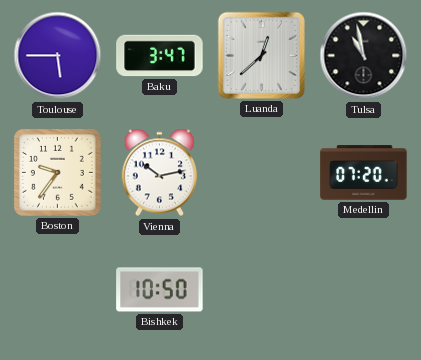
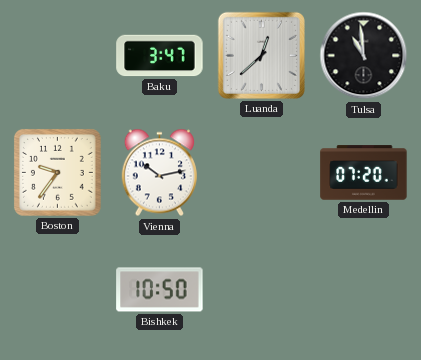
Toulouse: 5:45 -> none
Tulsa: 10:58 -> 10:59
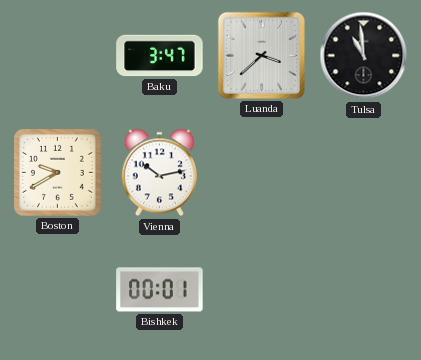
Luanda: 12:38 -> 3:38
Boston: 9:36 -> 9:40
Medellin: 07:20 -> none
Bishkek: 10:50 -> 00:01
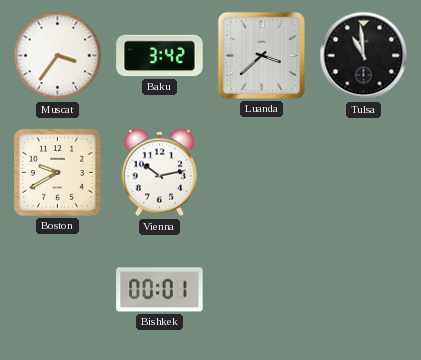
Muscat: none -> 3:36
Baku: 3:47 -> 3:42
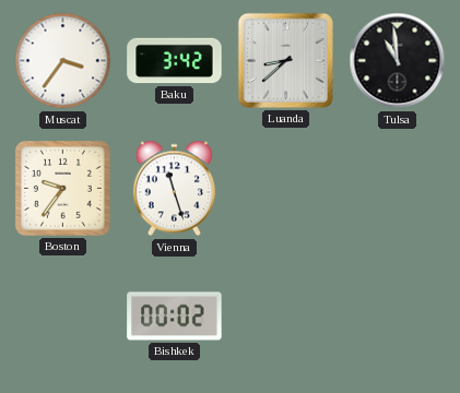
Luanda: 3:38 -> 8:38
Boston: 9:40 -> 9:36
Vienna: 10:13 -> 11:27
Bishkek: 00:01 -> 00:02
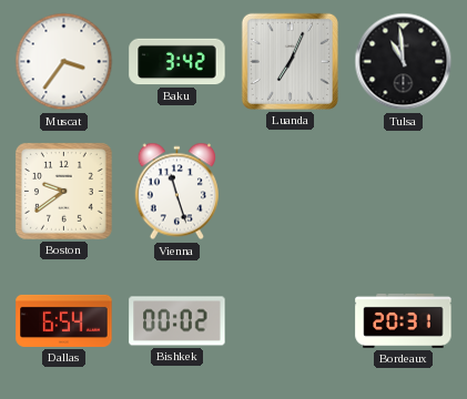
Luanda: 8:38 -> 7:04
Boston: 9:36 -> 9:39
Dallas: none -> 6:54
Bordeaux: none -> 20:31
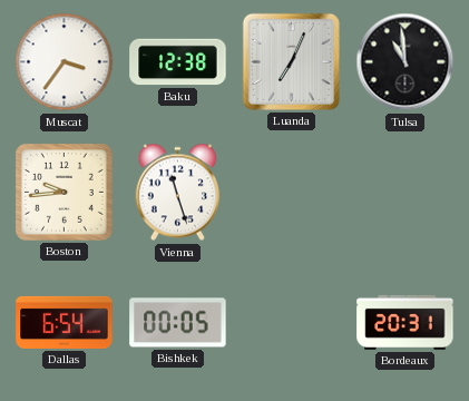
Baku: 3:42 -> 12:38
Boston: 9:39 -> 9:44
Bishkek: 00:02 -> 00:05
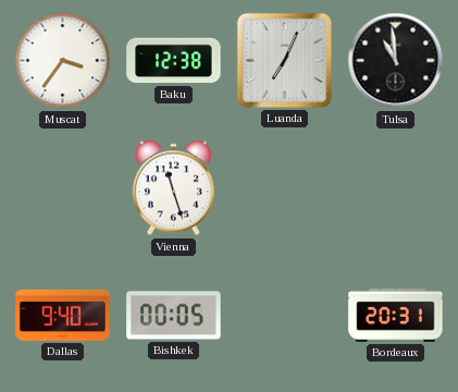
Boston: 9:44 -> none
Dallas: 6:54 -> 9:40
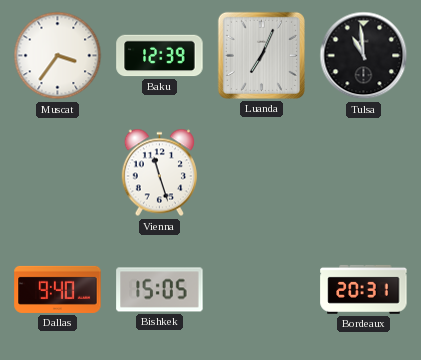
Baku: 12:38 -> 12:39
Bishkek: 00:05 -> 15:05
